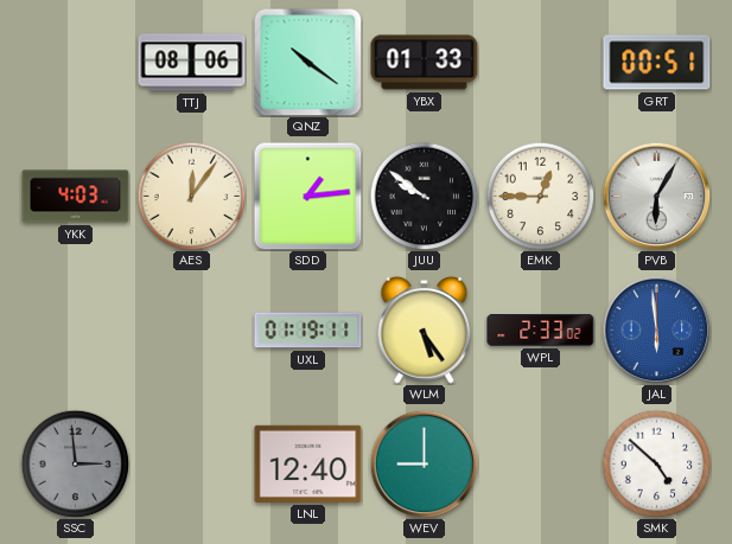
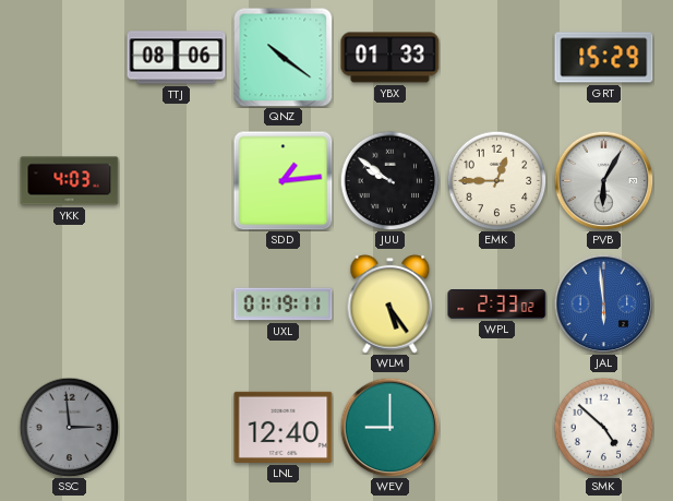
GRT: 00:51 -> 15:29
AES: 12:06 -> none
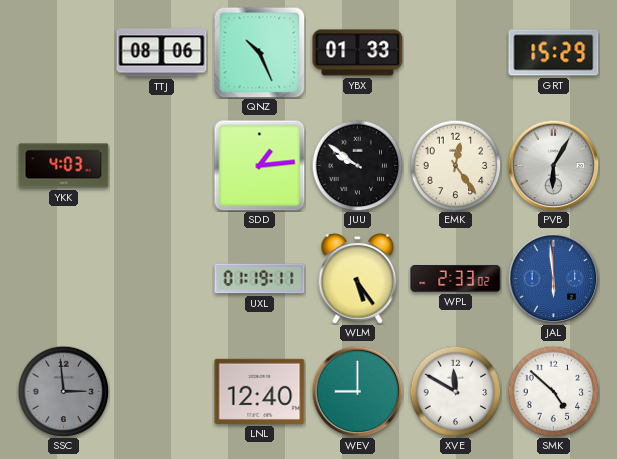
QNZ: 10:21 -> 10:26
EMK: 12:45 -> 12:24
XVE: none -> 11:50
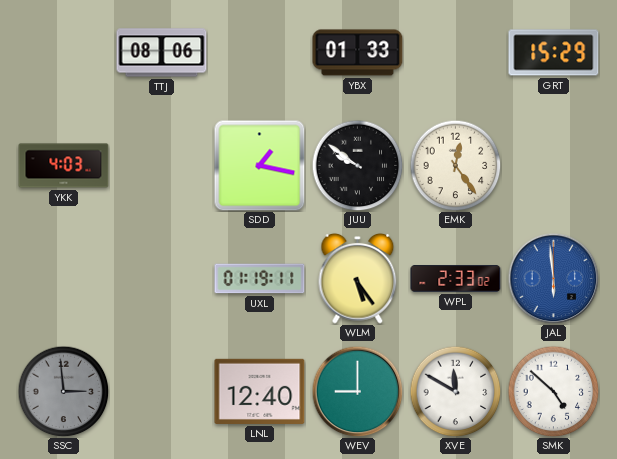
QNZ: 10:26 -> none
SDD: 1:14 -> 1:17
PVB: 6:05 -> none
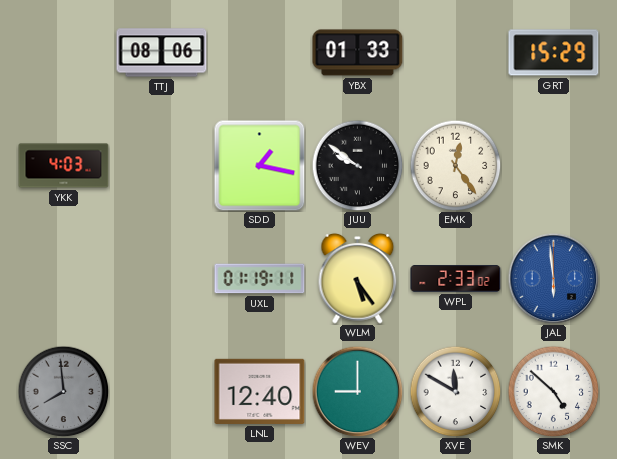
SSC: 2:59 -> 7:59
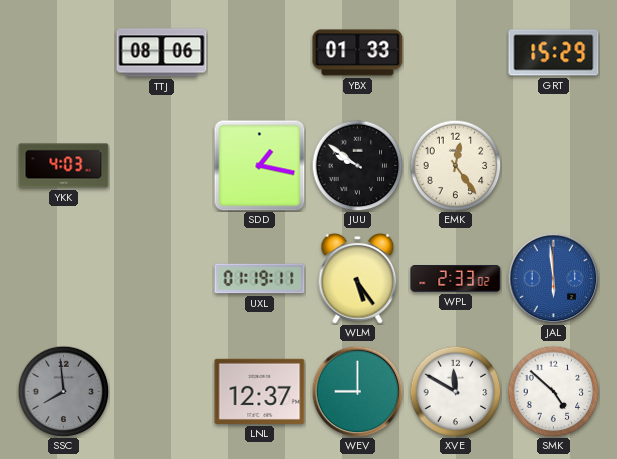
LNL: 12:40 -> 12:37
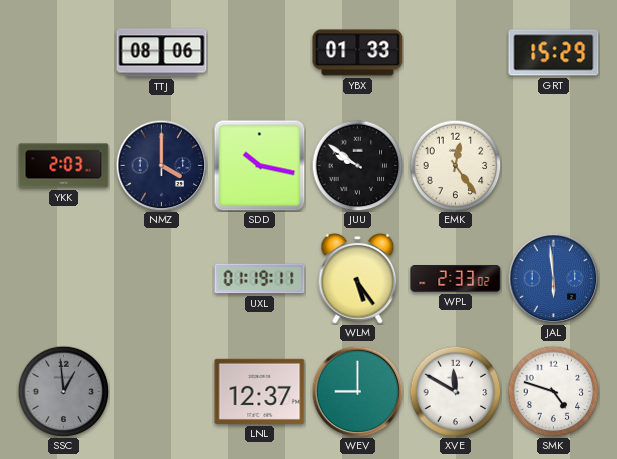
YKK: 4:03 -> 2:03
NMZ: none -> 4:00
SDD: 1:17 -> 10:17
SSC: 7:59 -> 12:59
SMK: 4:52 -> 4:48
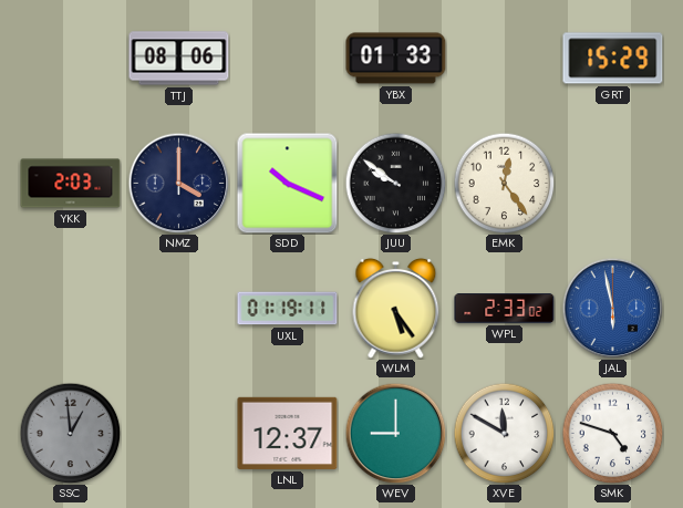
SDD: 10:17 -> 10:19
JAL: 5:59 -> 5:58
